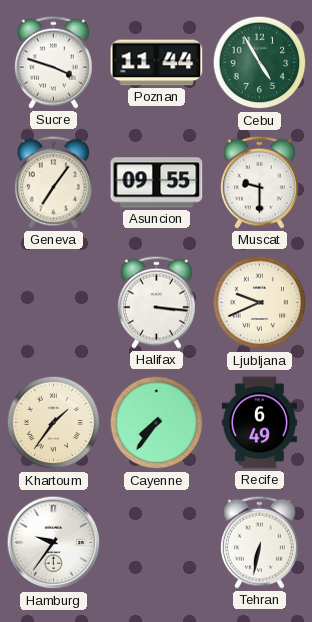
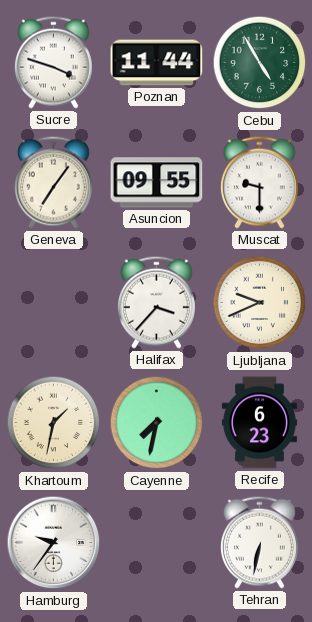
Halifax: 3:16 -> 3:37
Khartoum: 1:36 -> 1:32
Cayenne: 7:36 -> 7:32
Recife: 6:49 -> 6:23
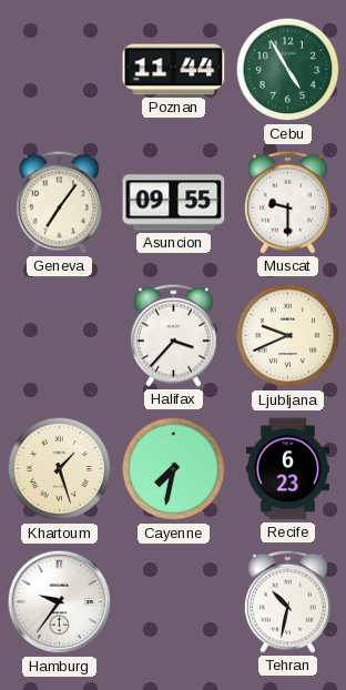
Sucre: 3:48 -> none
Khartoum: 1:32 -> 1:27
Tehran: 6:32 -> 10:32
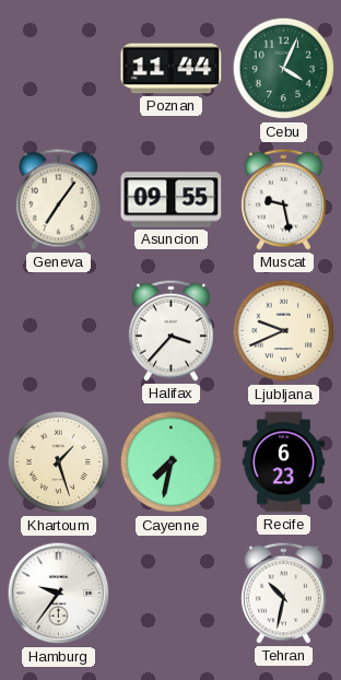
Cebu: 4:55 -> 4:04
Muscat: 9:30 -> 9:28
